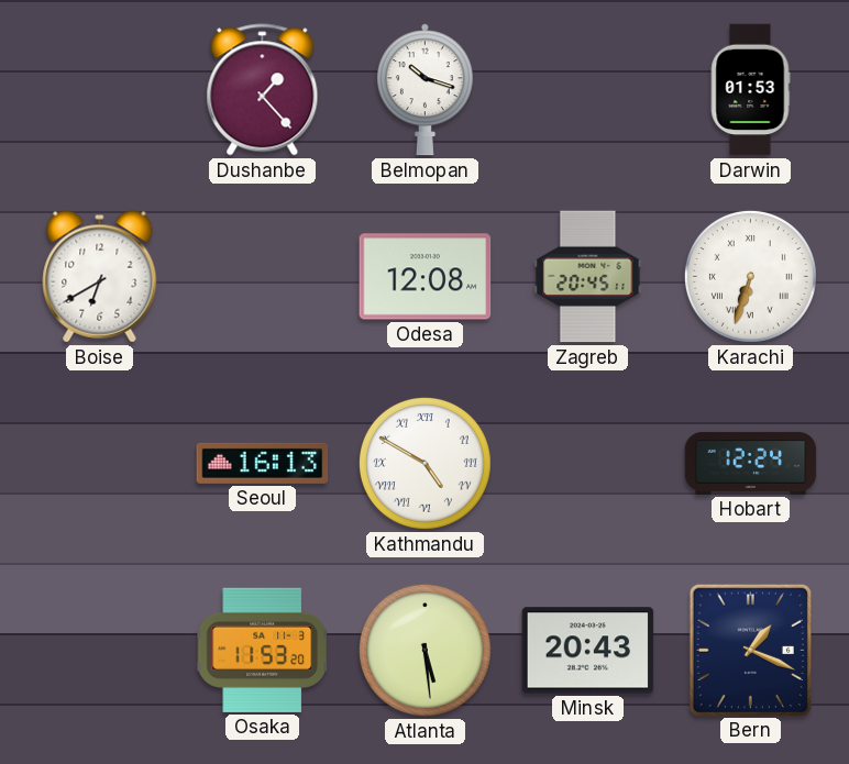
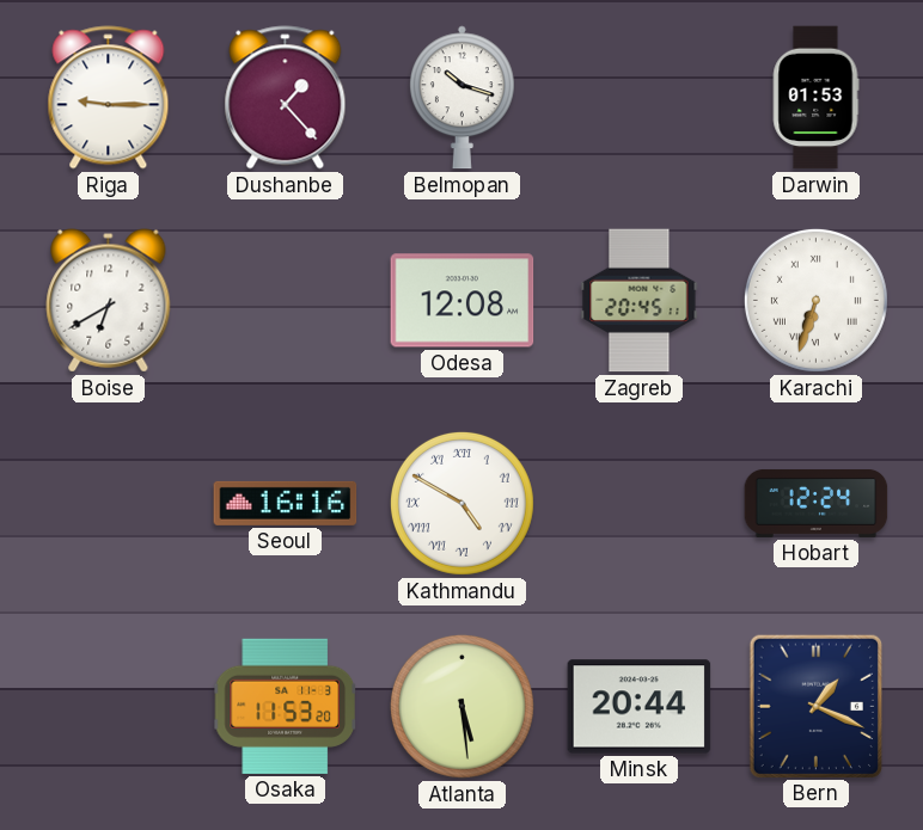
Riga: none -> 9:15
Seoul: 16:13 -> 16:16
Minsk: 20:43 -> 20:44
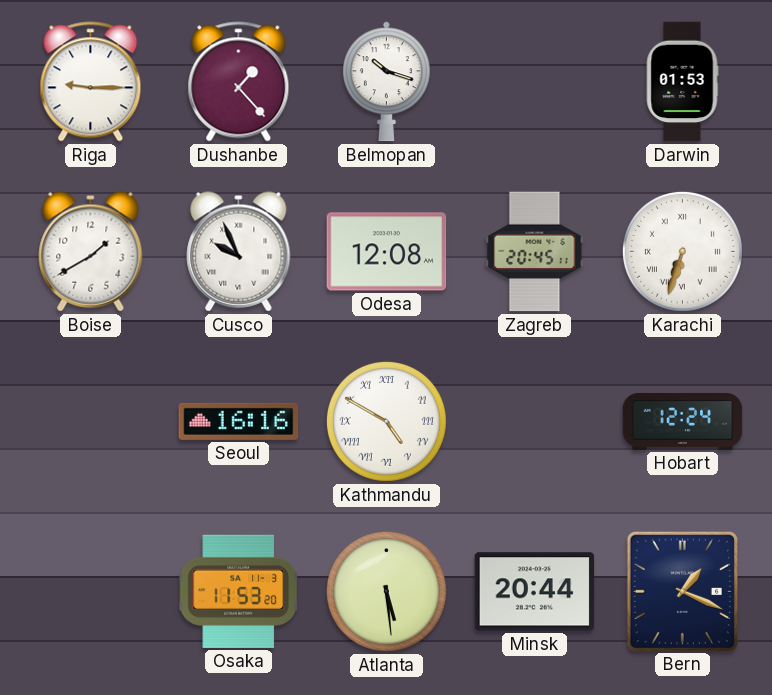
Boise: 6:40 -> 1:40
Cusco: none -> 9:56
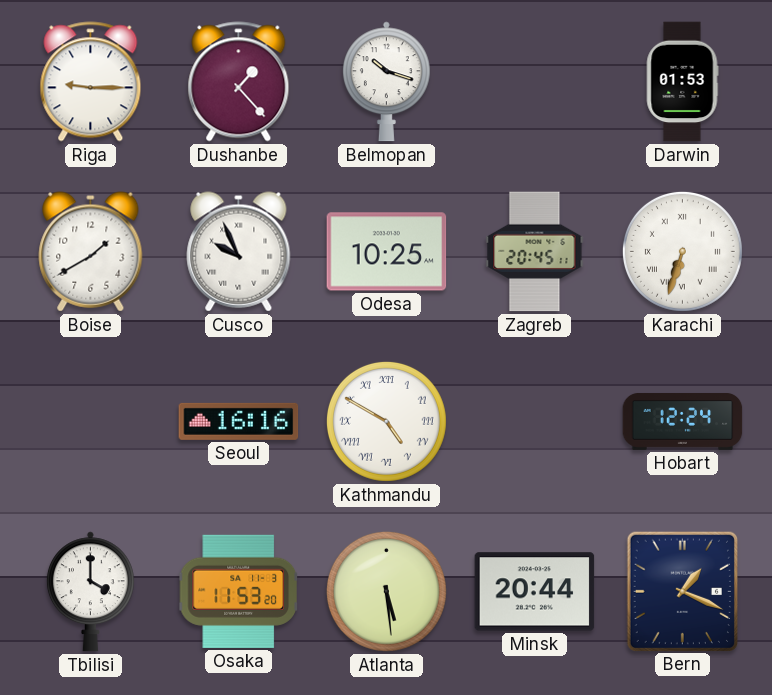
Odesa: 12:08 -> 10:25
Tbilisi: none -> 4:00
